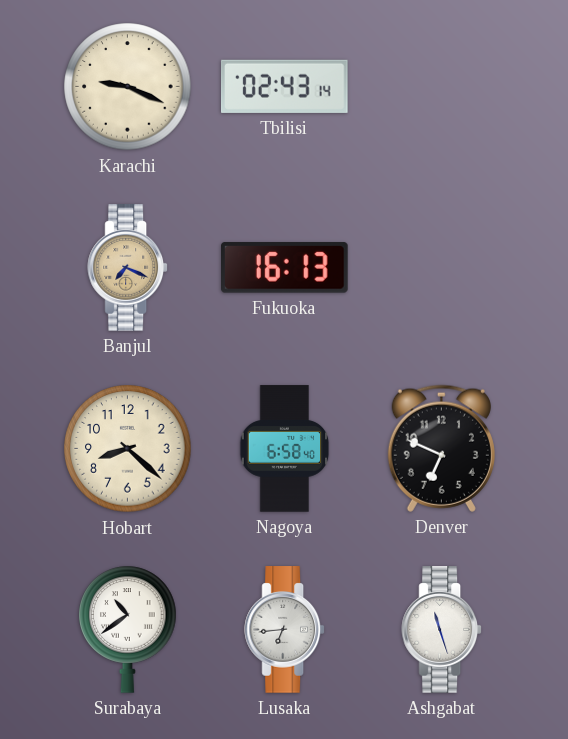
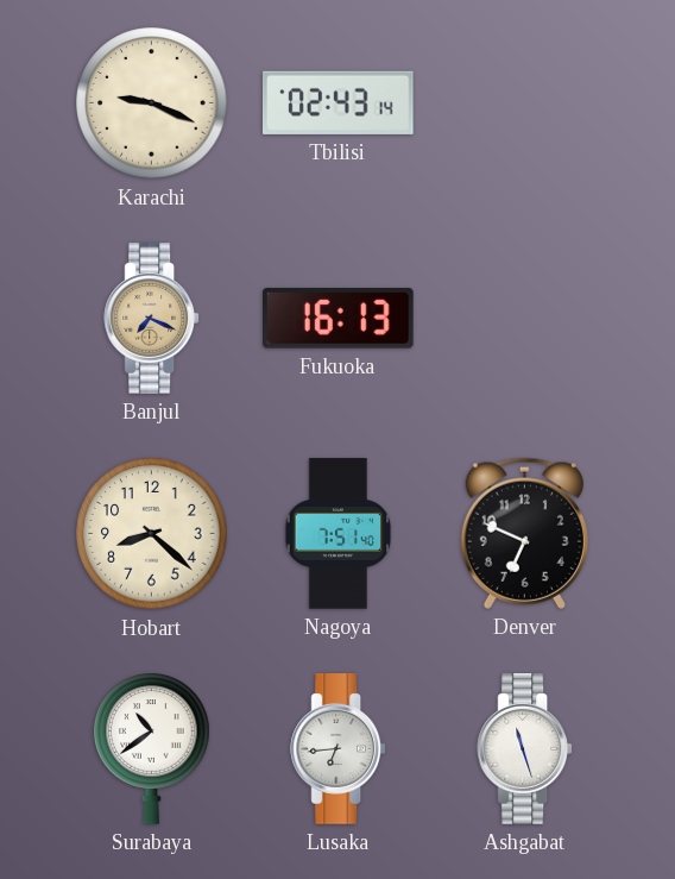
Nagoya: 6:58 -> 7:51
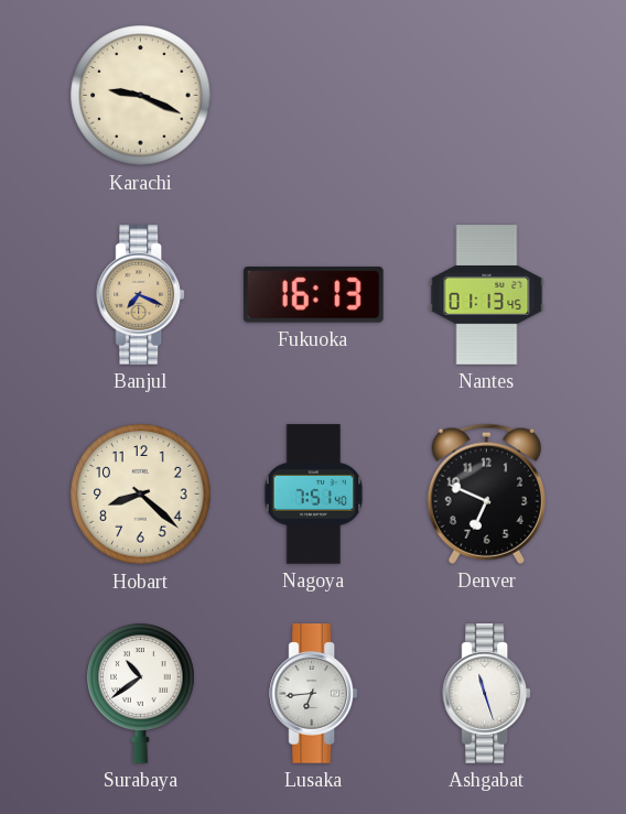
Tbilisi: 02:43 -> none
Nantes: none -> 01:13
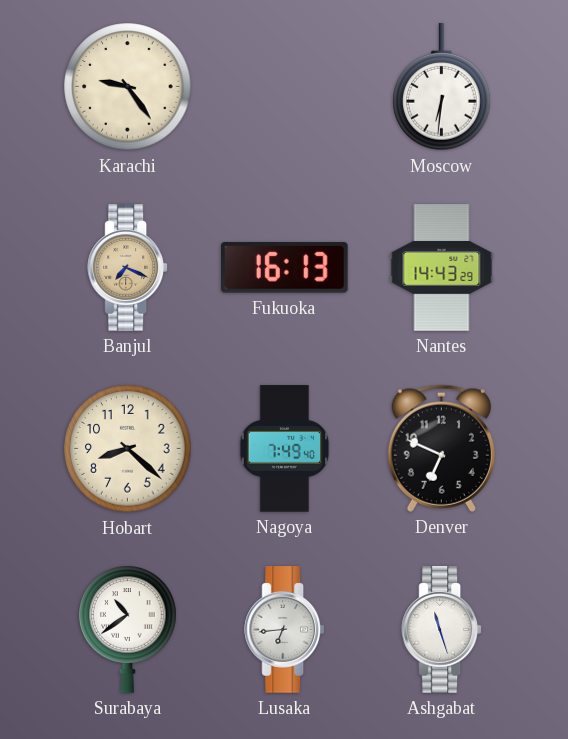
Karachi: 9:19 -> 9:24
Moscow: none -> 6:31
Nantes: 01:13 -> 14:43
Nagoya: 7:51 -> 7:49
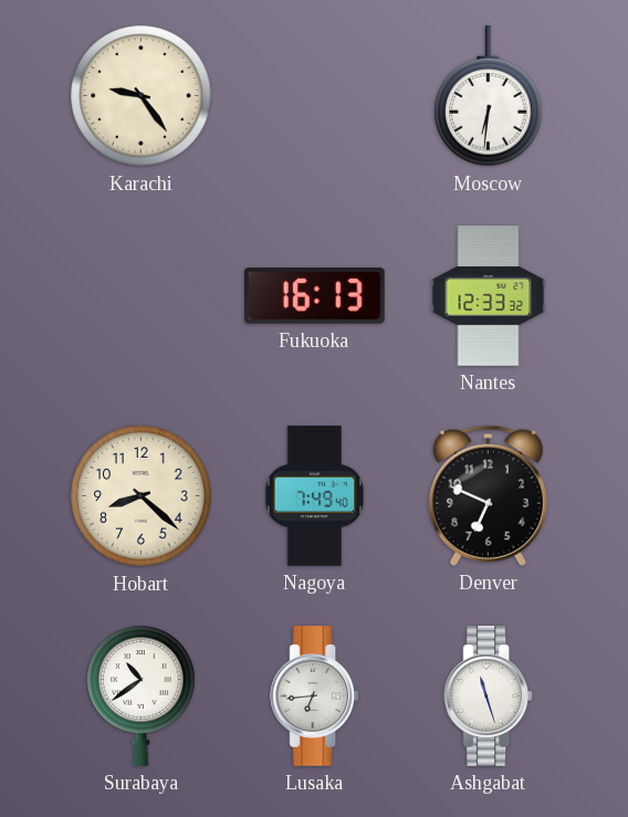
Banjul: 7:19 -> none
Nantes: 14:43 -> 12:33
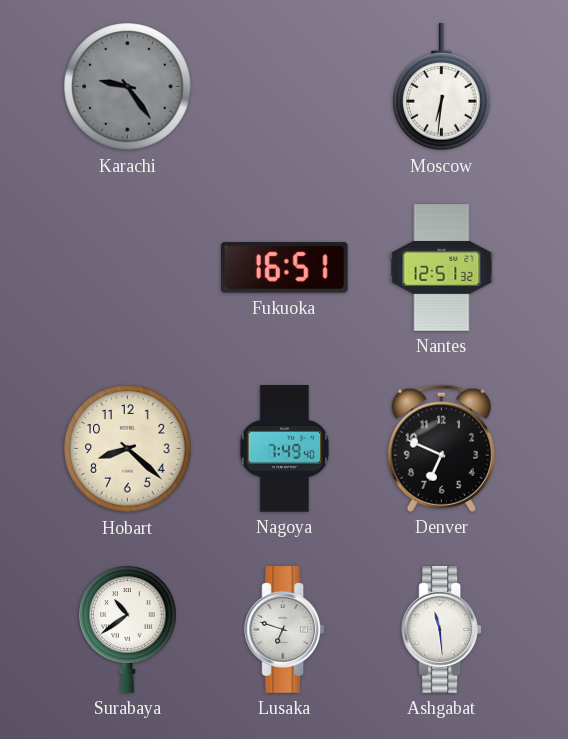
Karachi dial: cream -> grey
Fukuoka: 16:13 -> 16:51
Nantes: 12:33 -> 12:51
Lusaka: 6:44 -> 6:48
Ashgabat: 11:27 -> 11:29
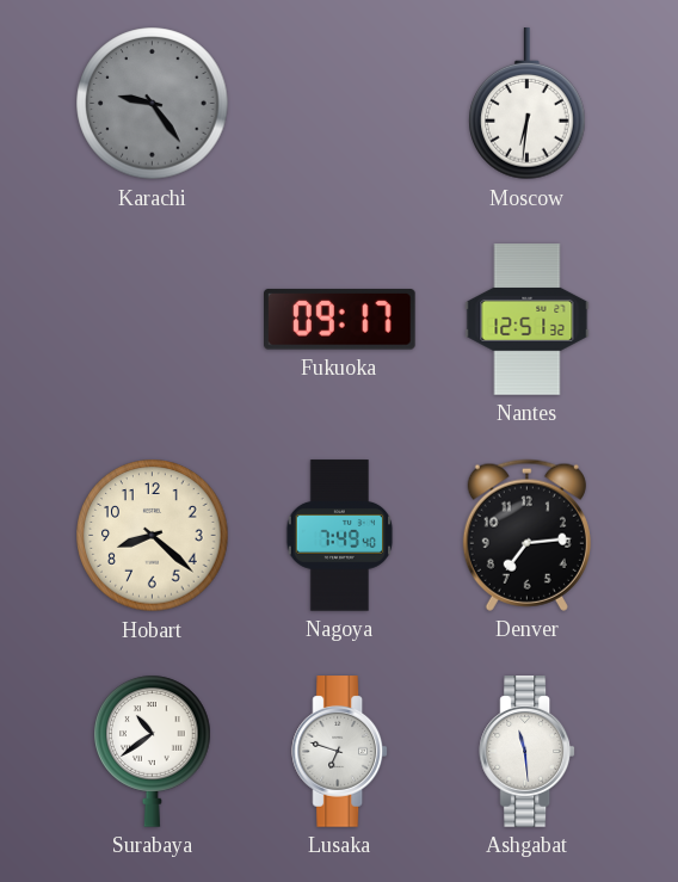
Fukuoka: 16:51 -> 09:17
Denver: 6:49 -> 7:14
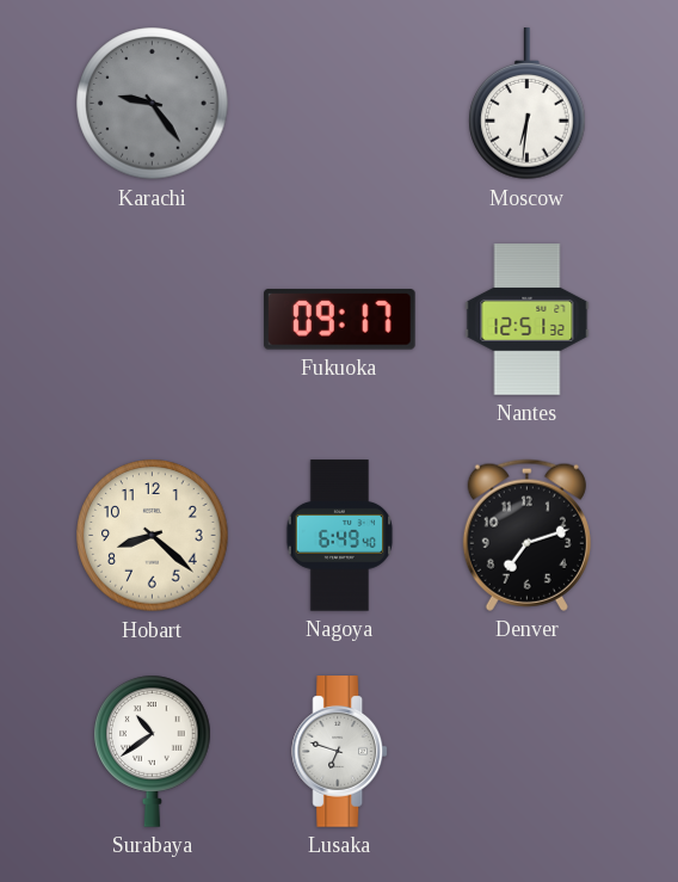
Nagoya: 7:49 -> 6:49
Denver: 7:14 -> 7:12
Ashgabat: 11:29 -> none
